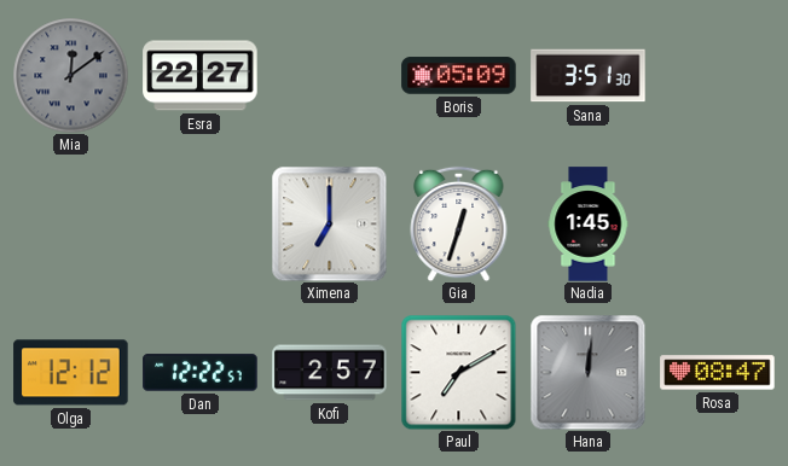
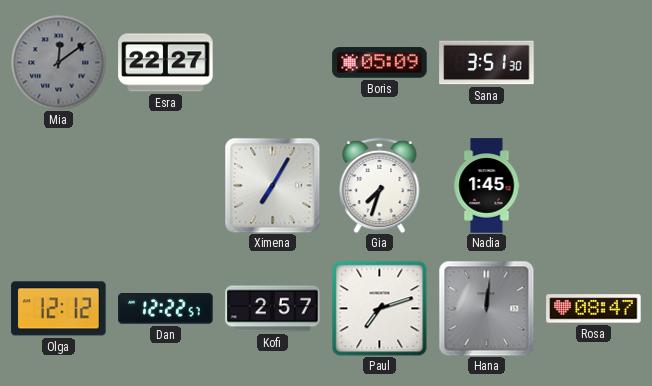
Ximena: 7:00 -> 7:05
Gia: 12:33 -> 7:33
Paul: 7:10 -> 7:12
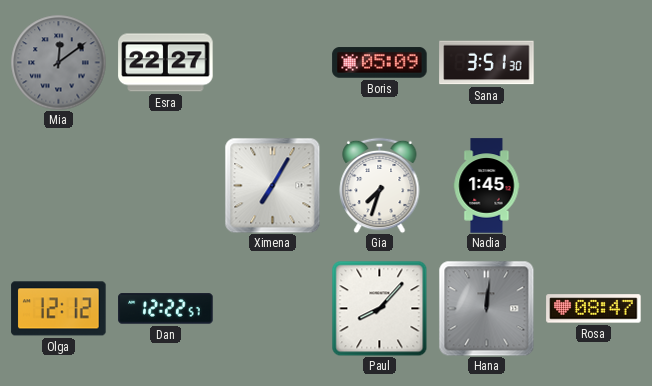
Kofi: 2:57 -> none
Paul: 7:12 -> 8:07
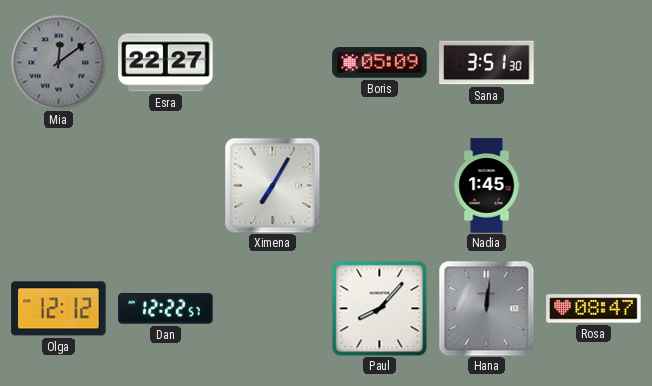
Gia: 7:33 -> none
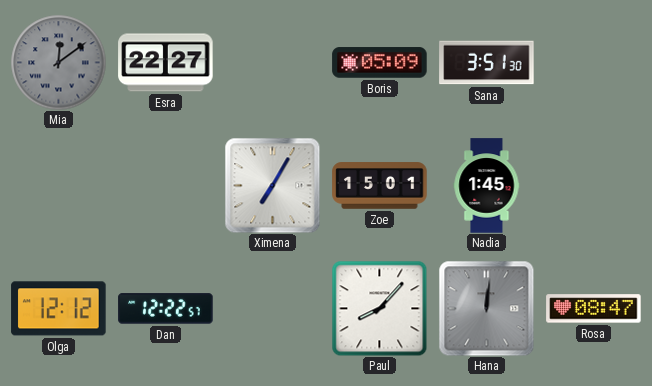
Zoe: none -> 15:01
